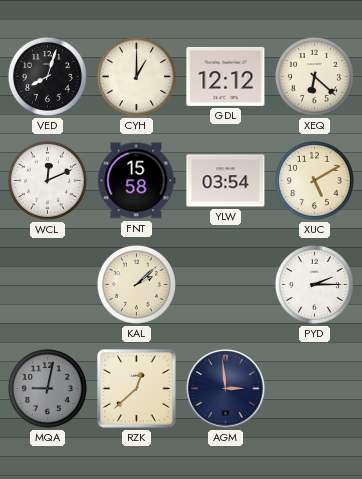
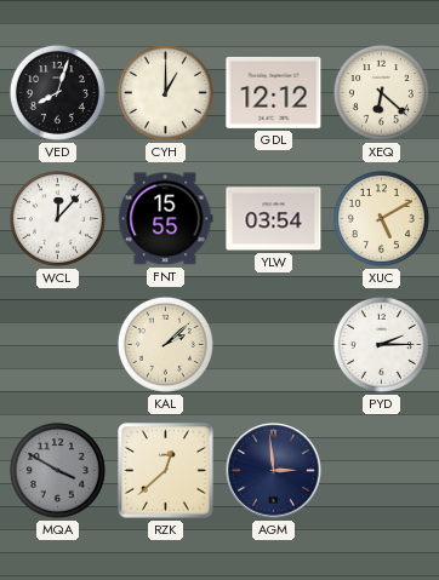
WCL: 12:11 -> 12:07
FNT: 15:58 -> 15:55
MQA: 9:02 -> 3:50
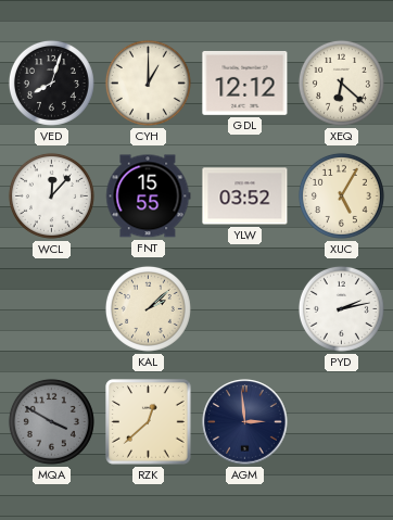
YLW: 03:54 -> 03:52
XUC: 5:10 -> 5:05
PYD: 2:15 -> 2:13
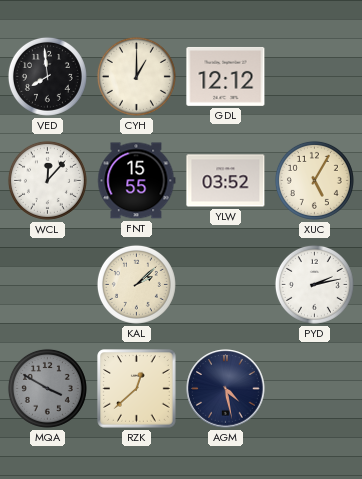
VED: 8:03 -> 7:59
XEQ: 6:22 -> none
AGM: 2:59 -> 4:28
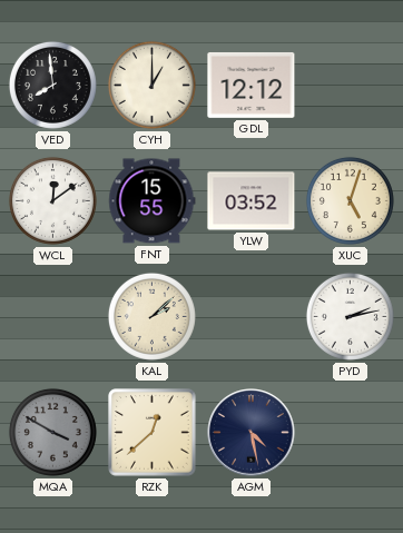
WCL: 12:07 -> 12:09
XUC: 5:05 -> 5:03
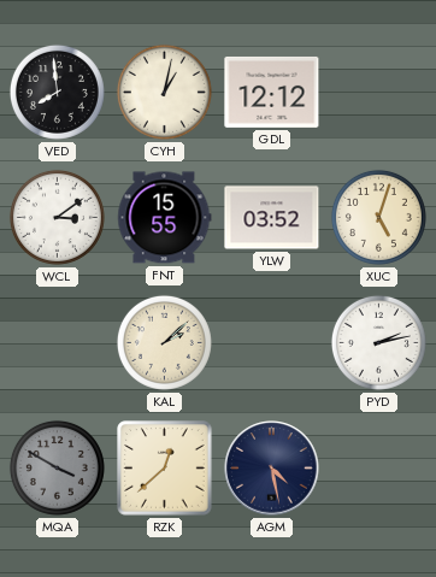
CYH: 1:00 -> 1:02
WCL: 12:09 -> 3:09
